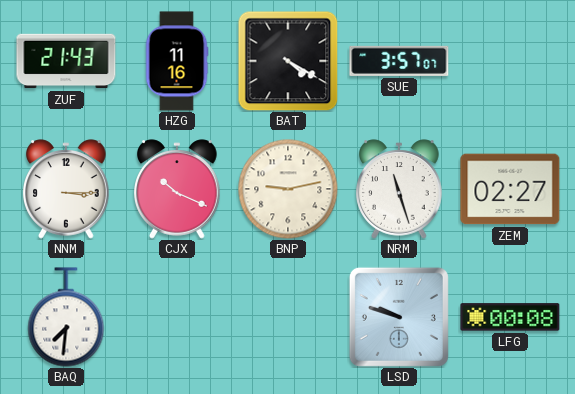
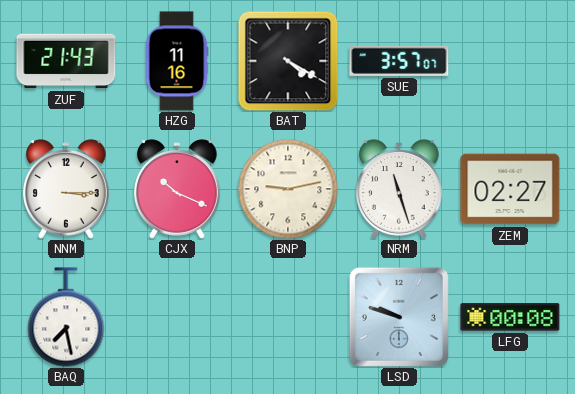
BAQ: 7:31 -> 7:28
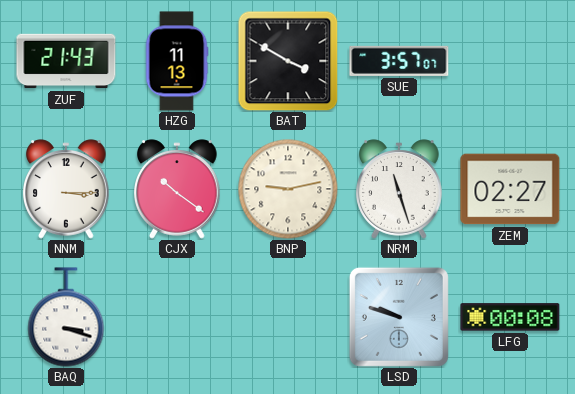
HZG: 11:16 -> 11:13
BAT: 4:20 -> 3:50
CJX: 10:19 -> 10:21
BAQ: 7:28 -> 3:18
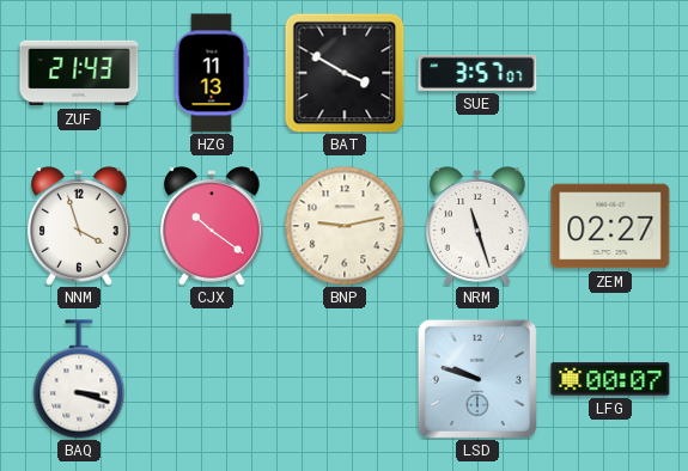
NNM: 3:15 -> 3:57
LFG: 00:08 -> 00:07
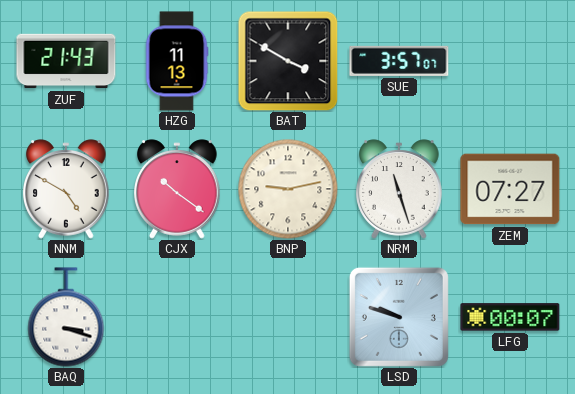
NNM: 3:57 -> 4:50
ZEM: 02:27 -> 07:27
